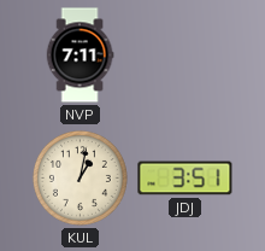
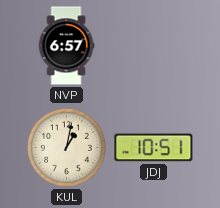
NVP: 7:11 -> 6:57
JDJ: 3:51 -> 10:51
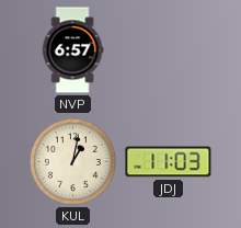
JDJ: 10:51 -> 11:03
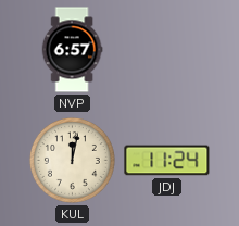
KUL: 1:02 -> 12:02
JDJ: 11:03 -> 11:24
